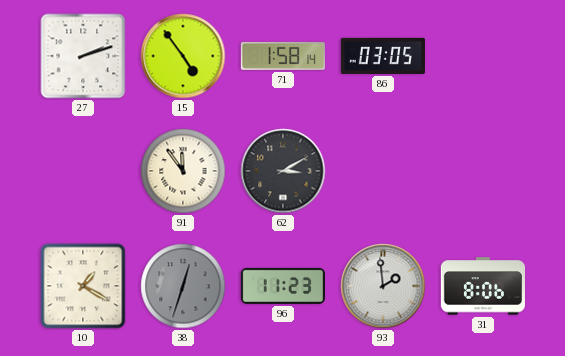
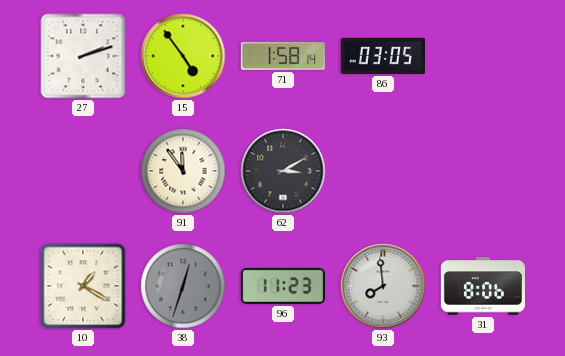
93: 1:59 -> 7:59
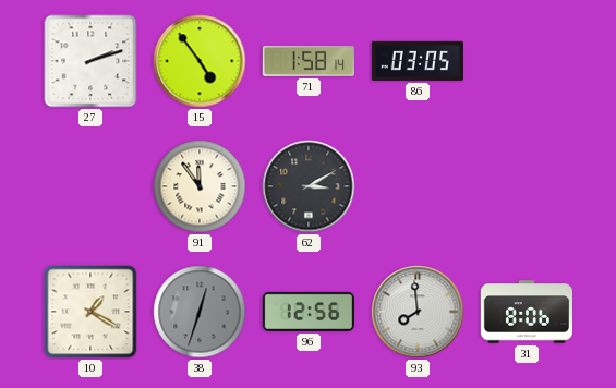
96: 11:23 -> 12:56
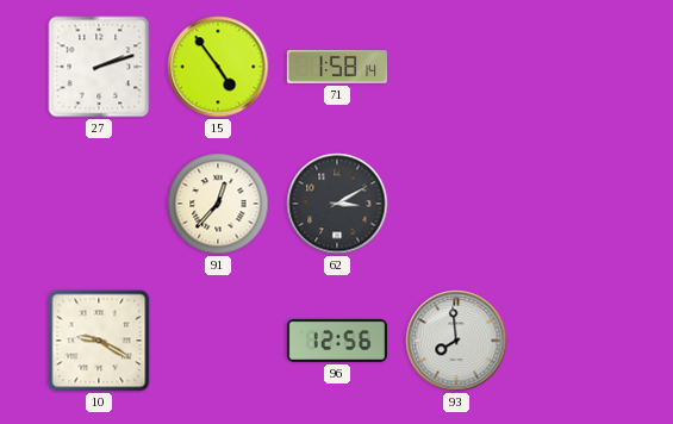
86: 03:05 -> none
91: 11:54 -> 12:37
10: 1:20 -> 9:20
38: 12:33 -> none
31: 8:06 -> none
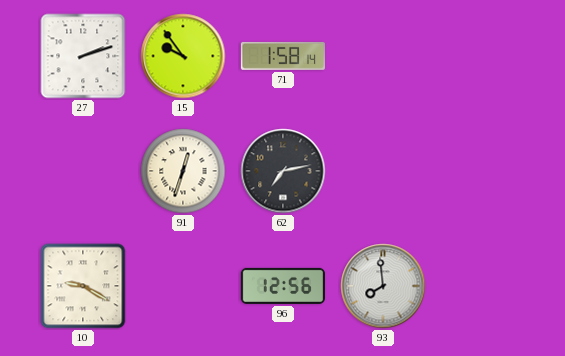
15: 4:54 -> 9:54
91: 12:37 -> 12:33
62: 3:10 -> 7:13
